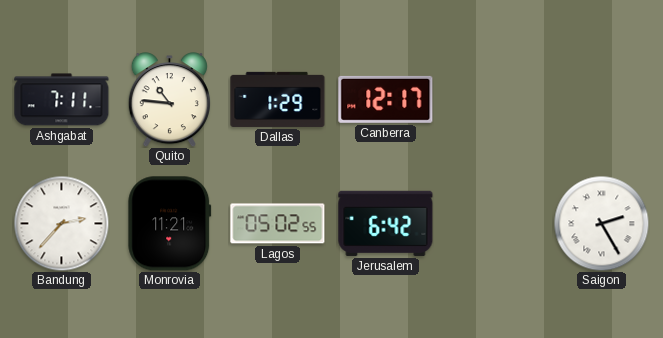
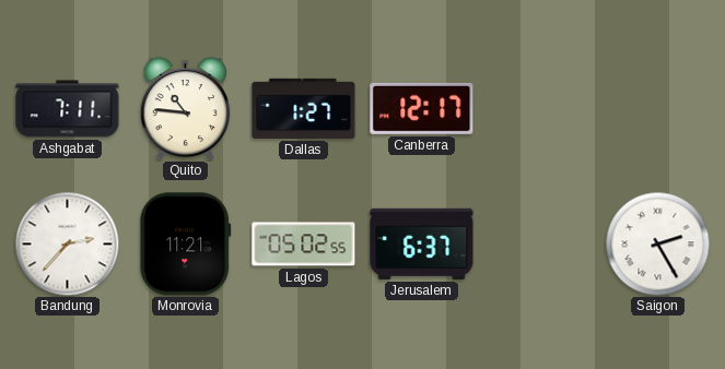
Dallas: 1:29 -> 1:27
Jerusalem: 6:42 -> 6:37
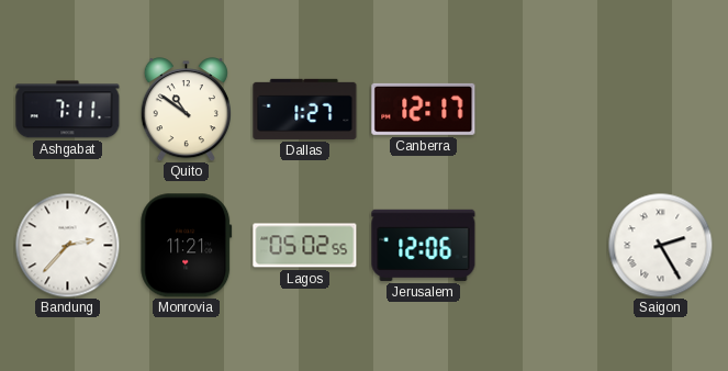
Quito: 10:46 -> 10:51
Jerusalem: 6:37 -> 12:06
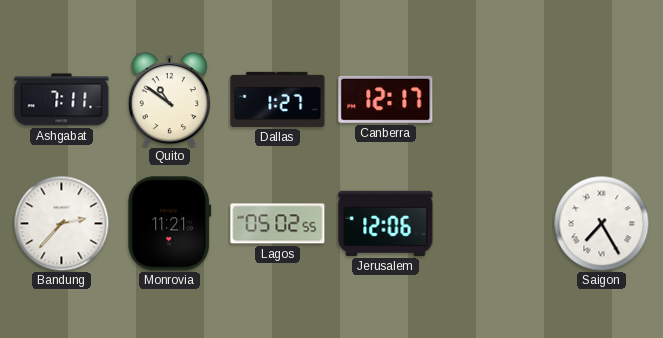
Saigon: 2:25 -> 7:25
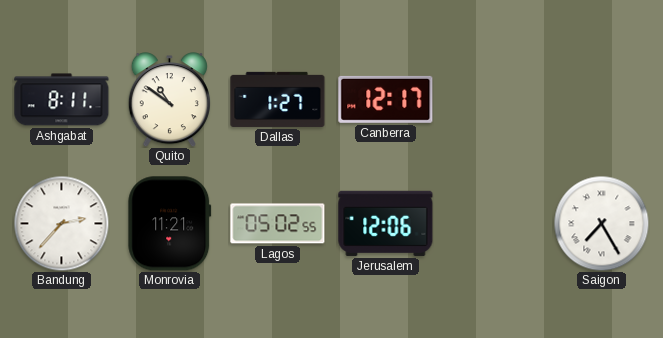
Ashgabat: 7:11 -> 8:11
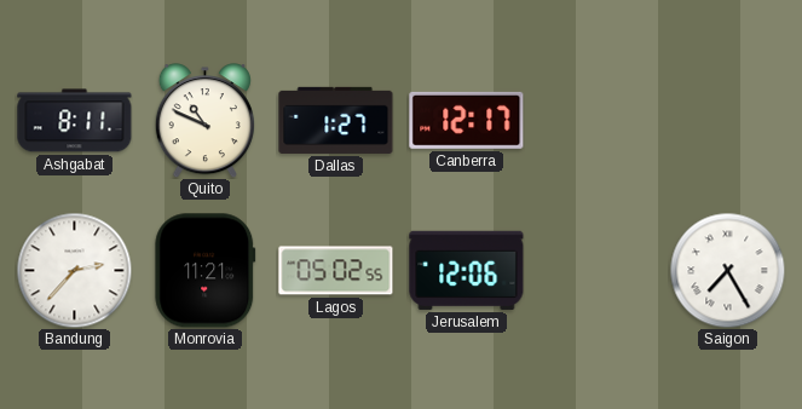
Quito: 10:51 -> 10:49
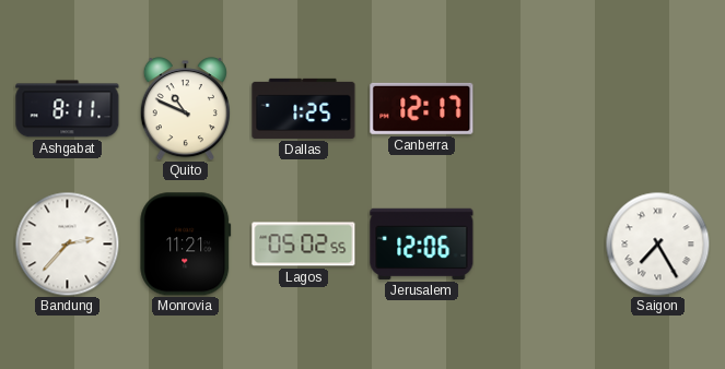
Dallas: 1:27 -> 1:25
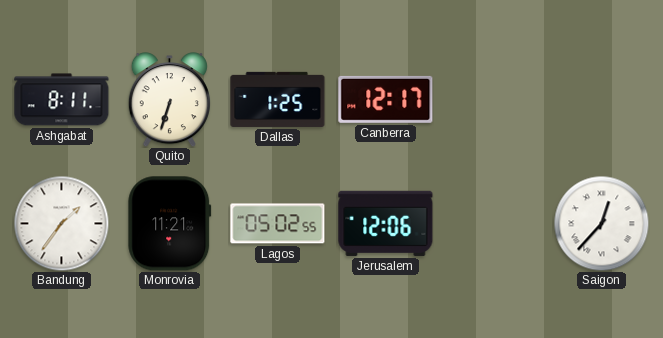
Quito: 10:49 -> 6:33
Bandung: 2:37 -> 1:36
Saigon: 7:25 -> 12:37
